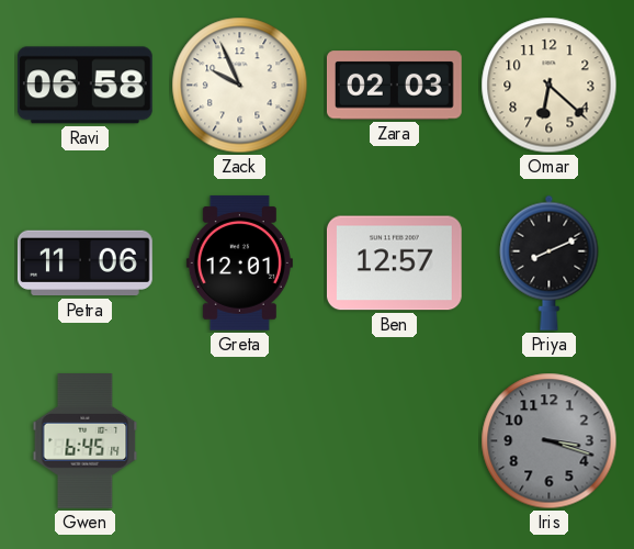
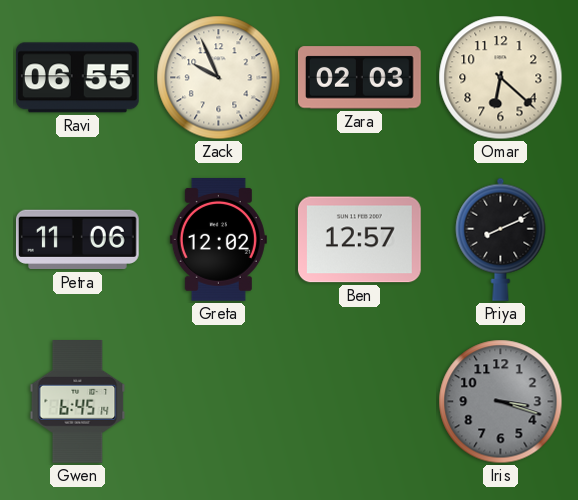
Ravi: 06:58 -> 06:55
Greta: 12:01 -> 12:02
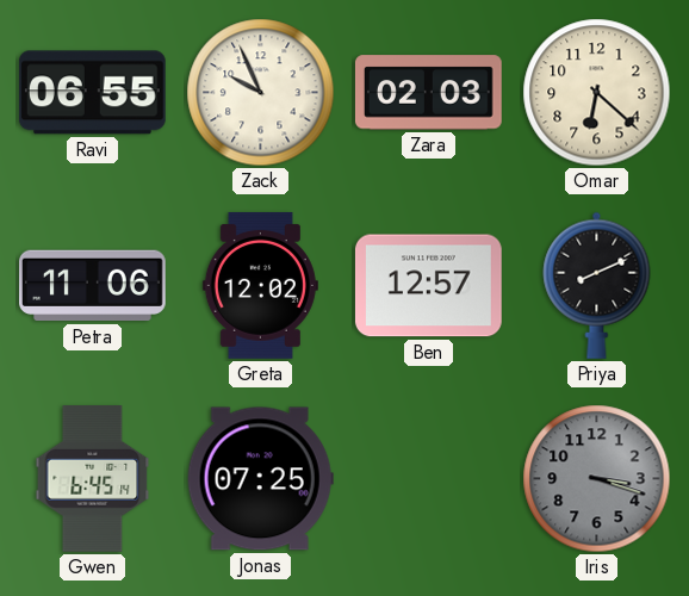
Jonas: none -> 07:25
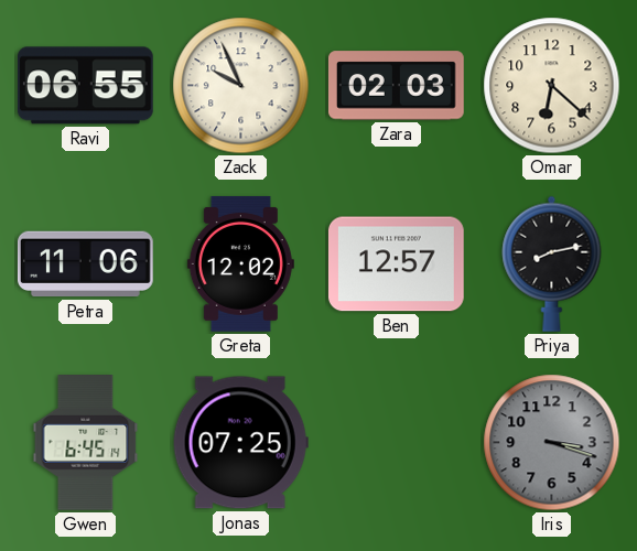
Priya: 8:11 -> 8:13
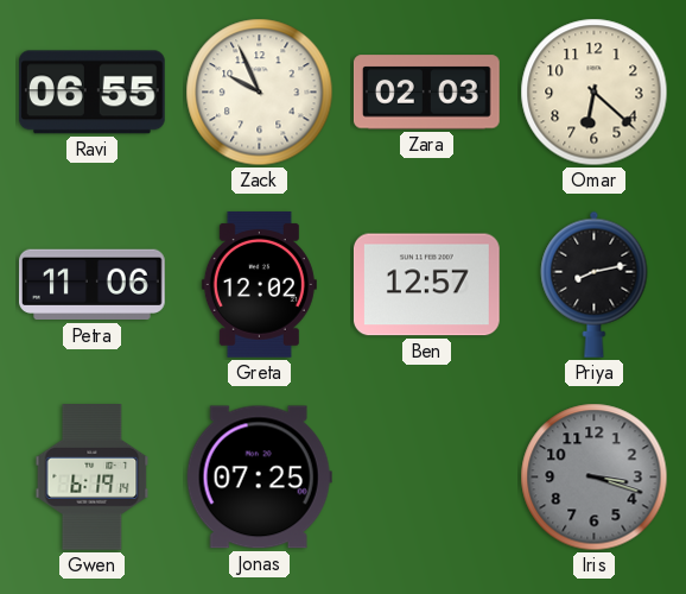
Gwen: 6:45 -> 6:19
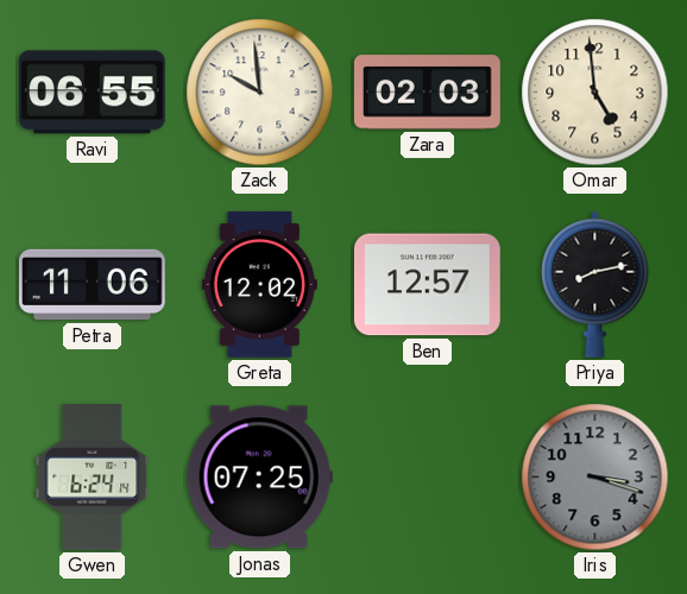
Zack: 9:56 -> 9:59
Omar: 6:22 -> 4:59
Gwen: 6:19 -> 6:24
